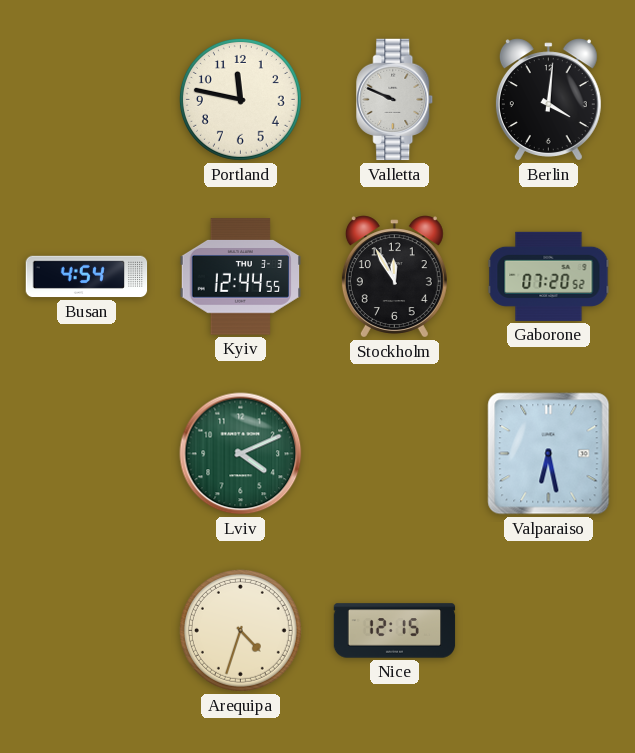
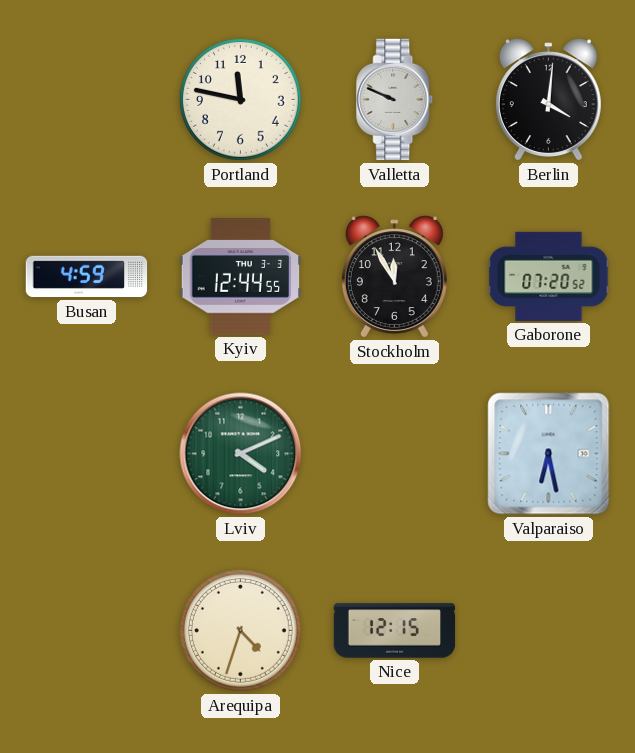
Busan: 4:54 -> 4:59
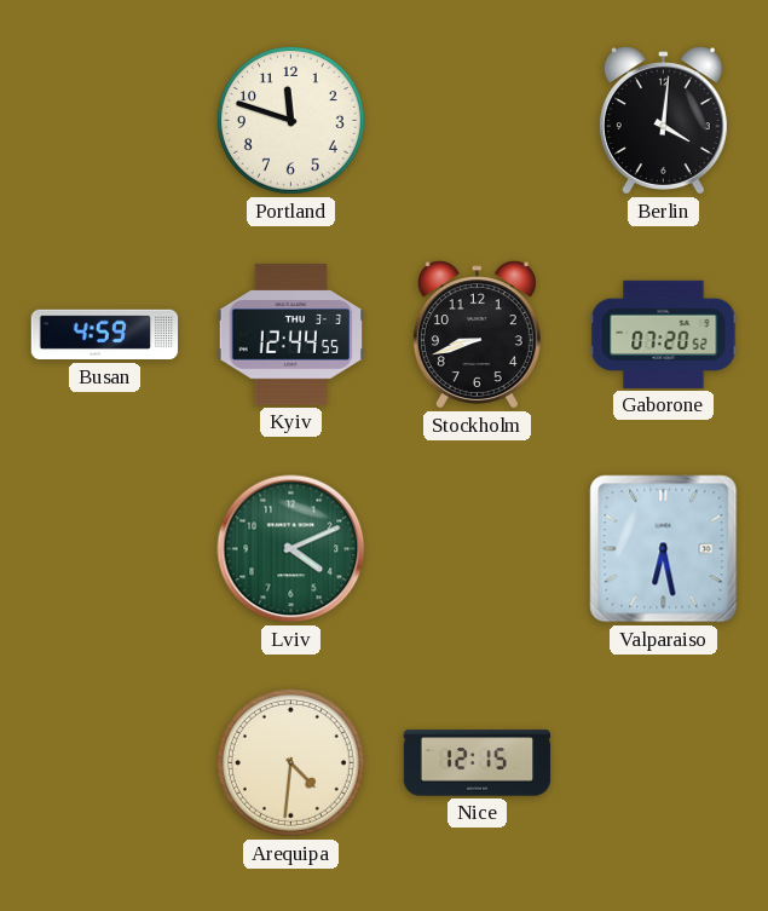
Portland: 11:47 -> 11:48
Valletta: 9:49 -> none
Stockholm: 11:55 -> 8:42
Arequipa: 4:33 -> 4:31
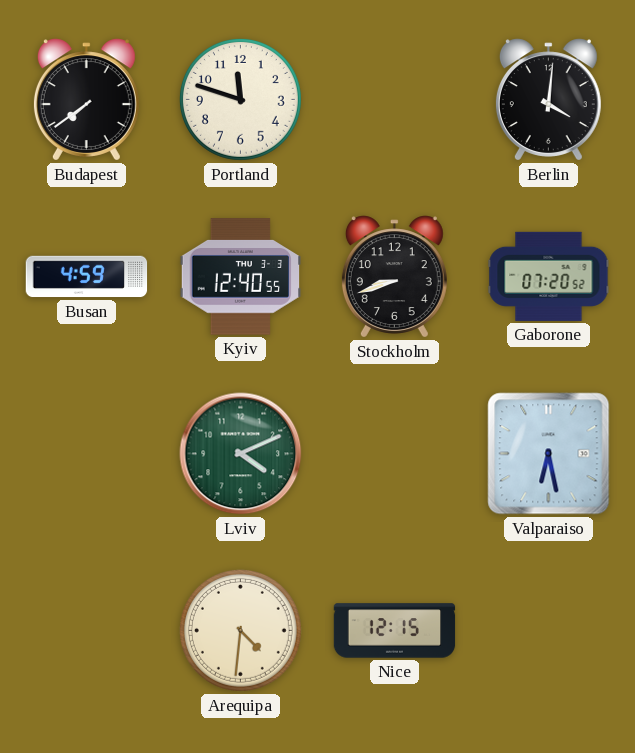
Budapest: none -> 7:39
Kyiv: 12:44 -> 12:40
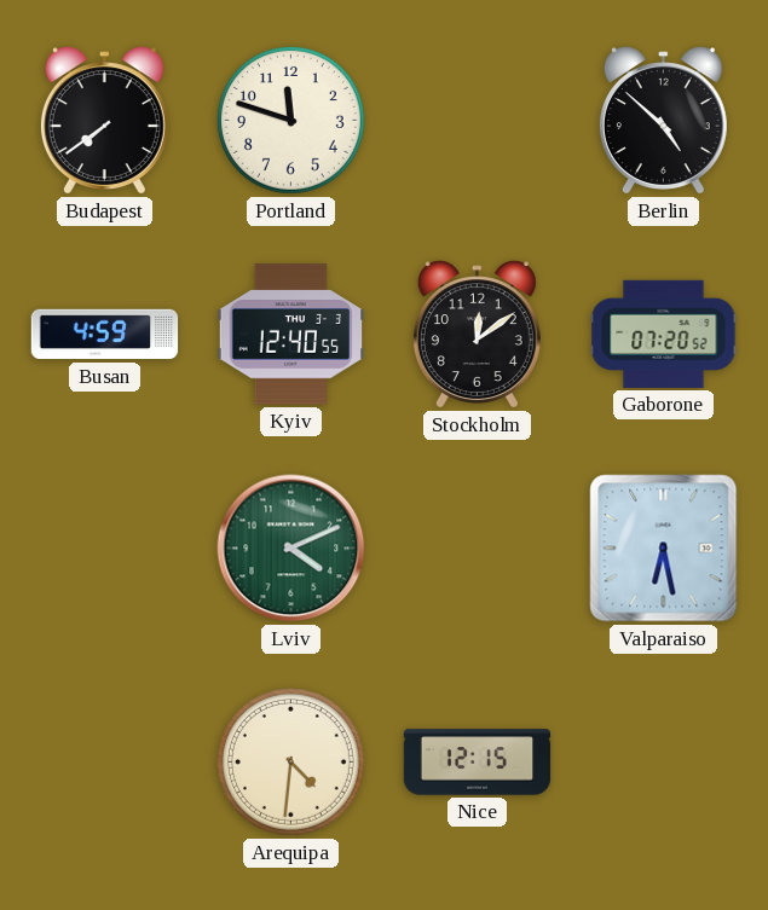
Berlin: 4:01 -> 4:52
Stockholm: 8:42 -> 12:09
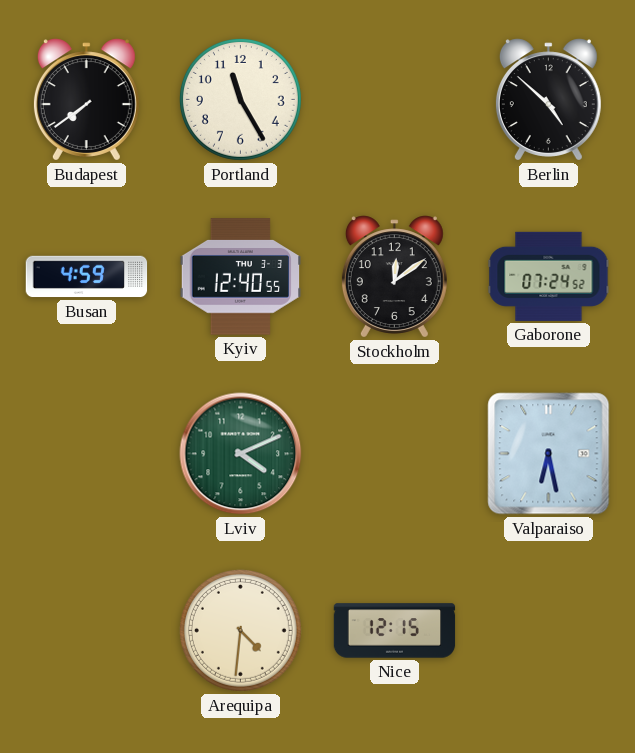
Portland: 11:48 -> 11:25
Gaborone: 07:20 -> 07:24
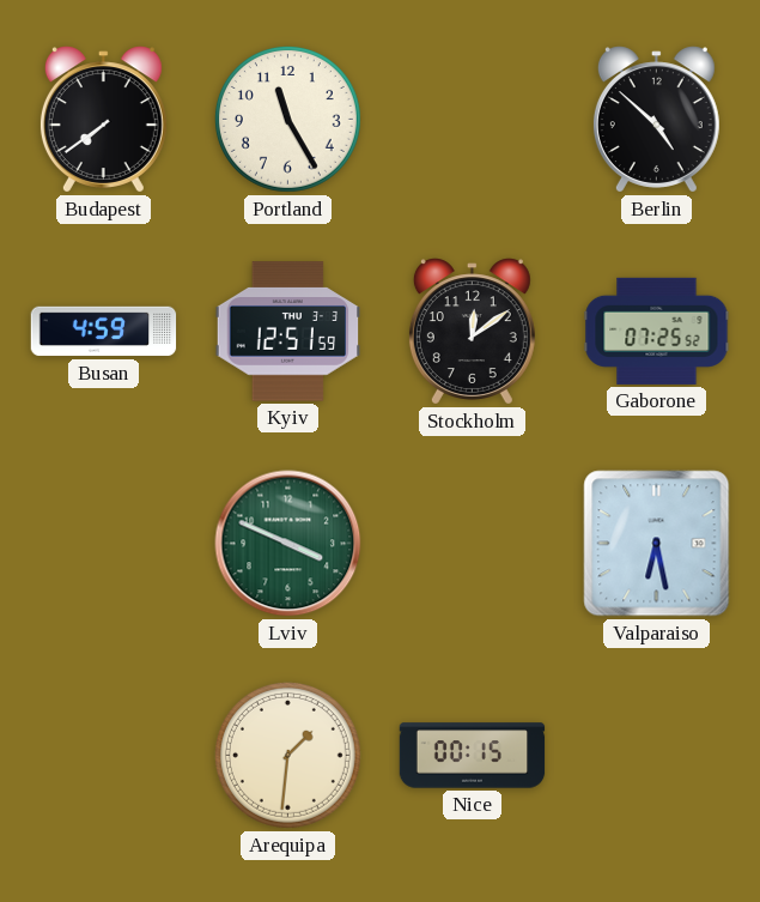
Kyiv: 12:40 -> 12:51
Gaborone: 07:24 -> 07:25
Lviv: 4:11 -> 3:49
Arequipa: 4:31 -> 1:31
Nice: 12:15 -> 00:15
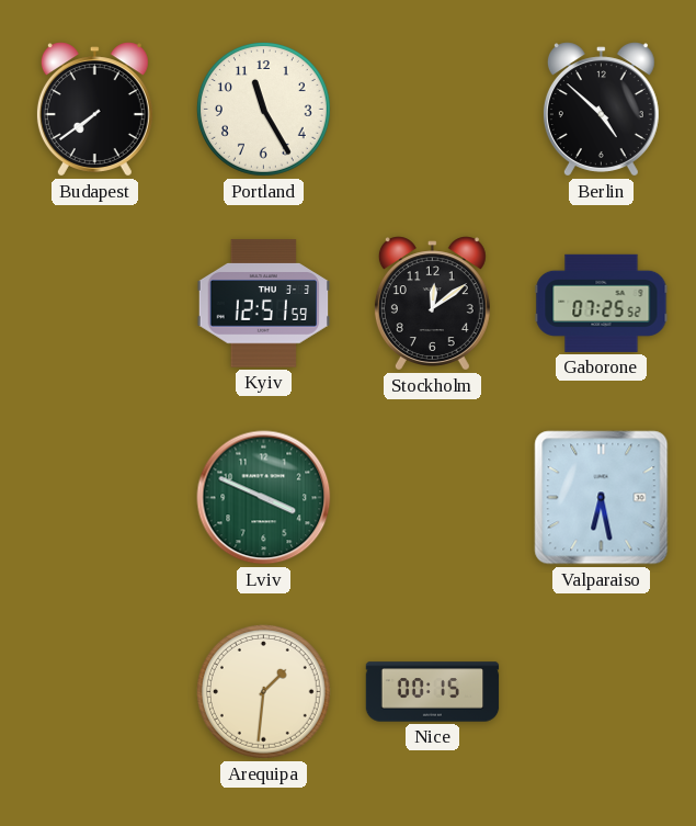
Busan: 4:59 -> none
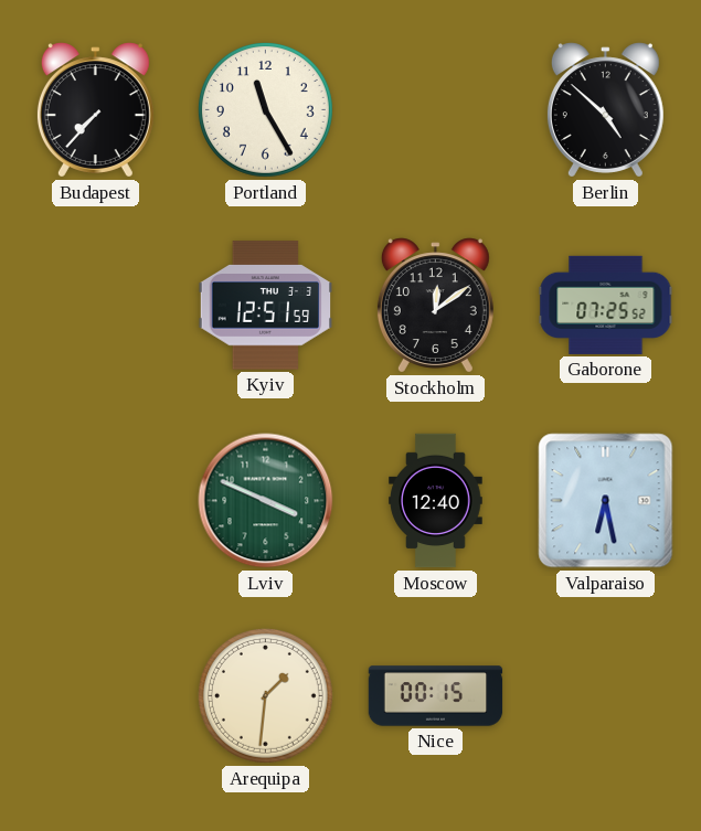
Budapest: 7:39 -> 7:37
Moscow: none -> 12:40
